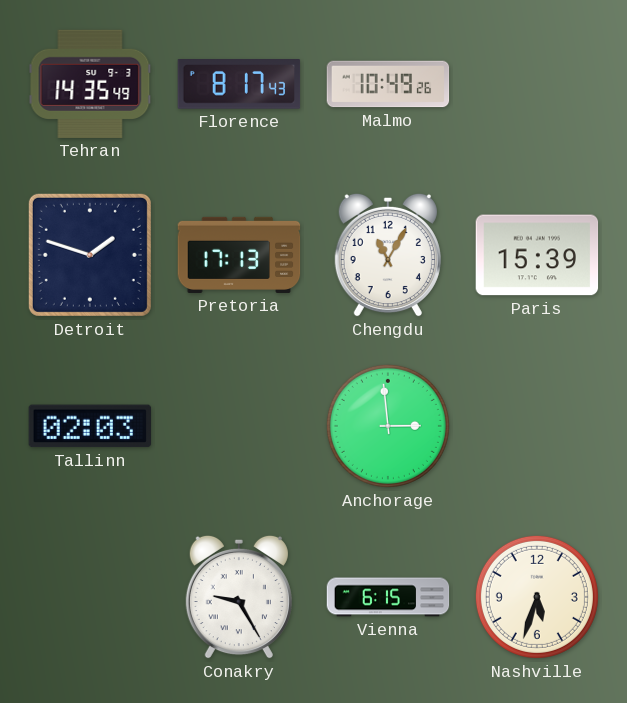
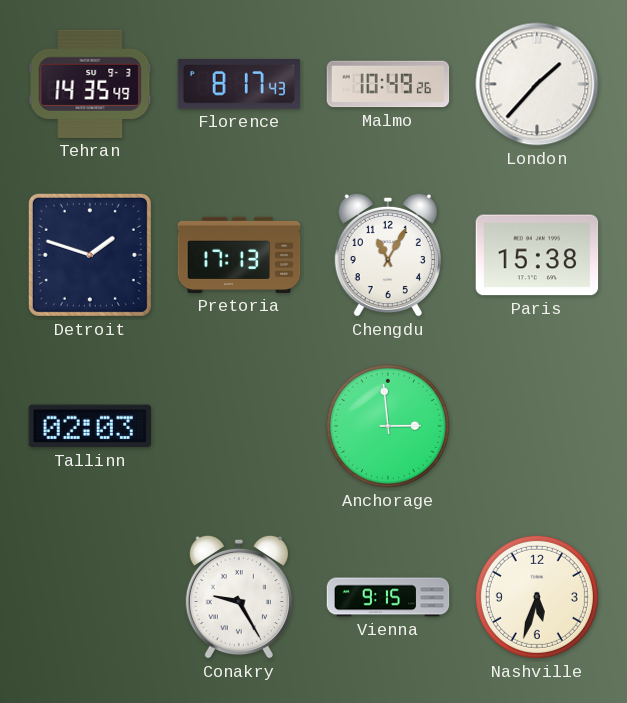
London: none -> 1:37
Paris: 15:39 -> 15:38
Vienna: 6:15 -> 9:15
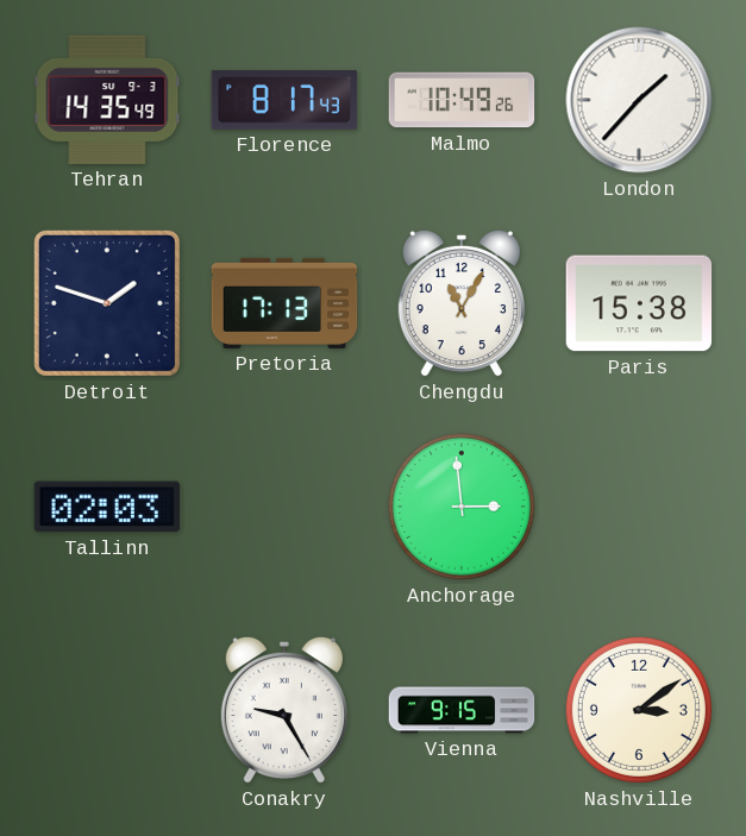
Nashville: 5:33 -> 3:09
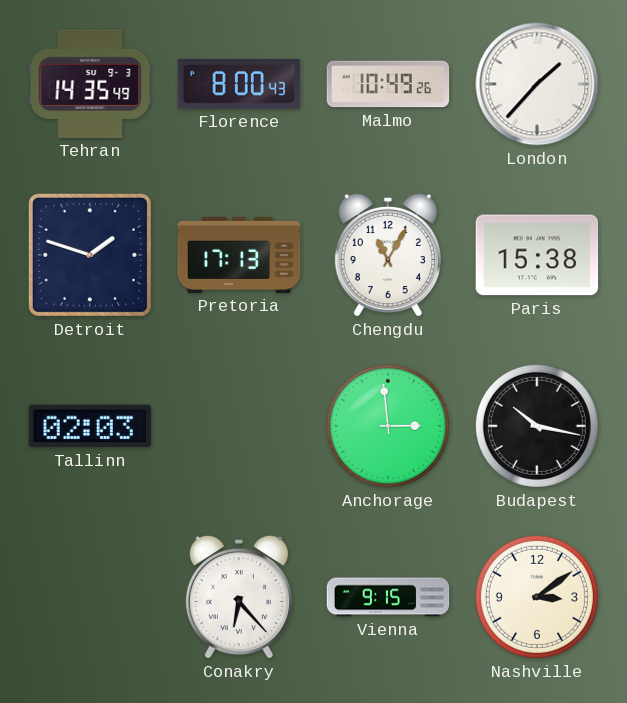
Florence: 8:17 -> 8:00
Budapest: none -> 10:17
Conakry: 9:25 -> 6:23
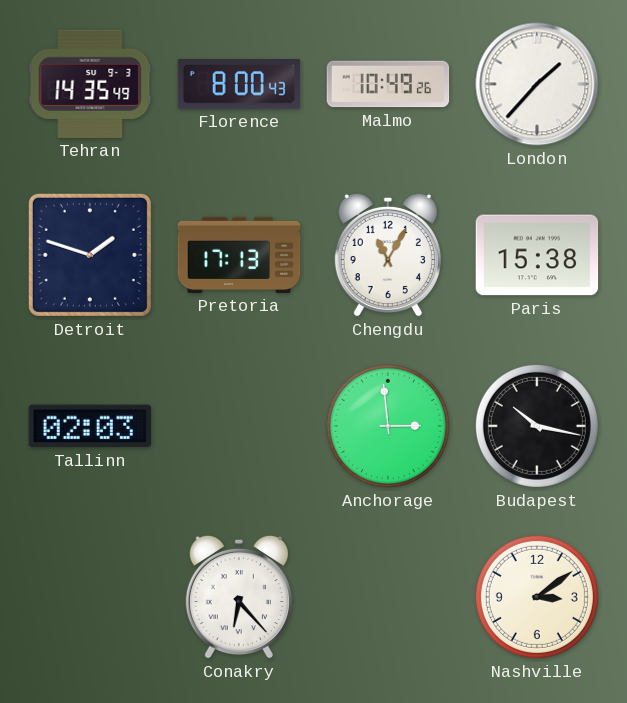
Vienna: 9:15 -> none
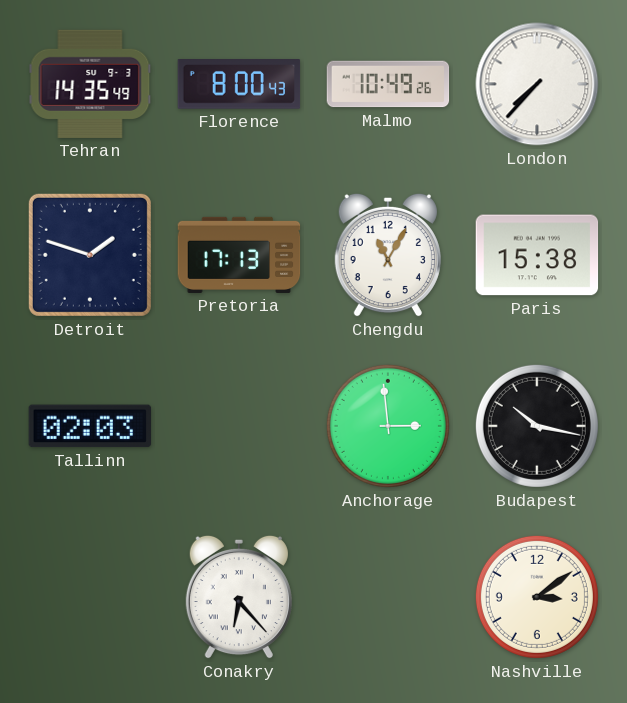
London: 1:37 -> 7:37
